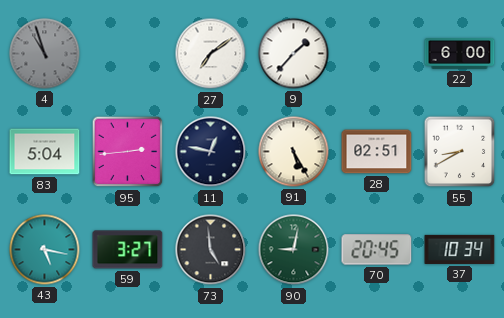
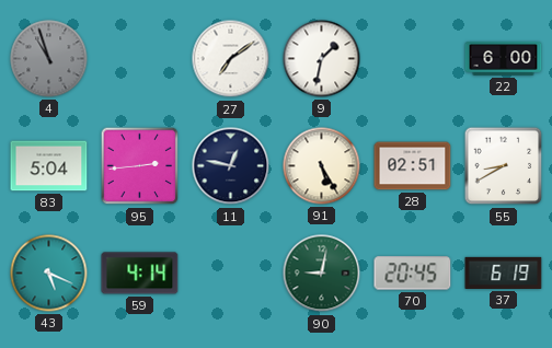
9: 1:37 -> 1:32
43: 5:17 -> 5:19
59: 3:27 -> 4:14
73: 4:59 -> none
37: 10:34 -> 6:19
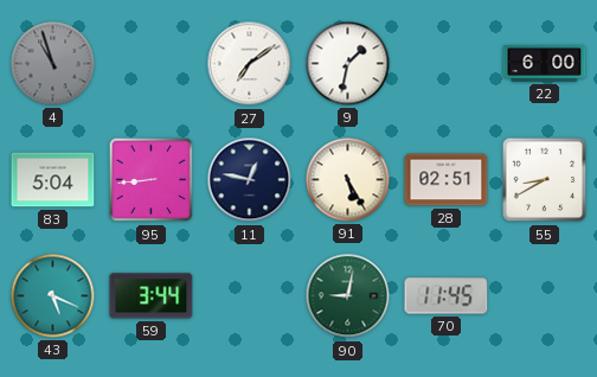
95: 2:44 -> 8:44
59: 4:14 -> 3:44
70: 20:45 -> 11:45
37: 6:19 -> none
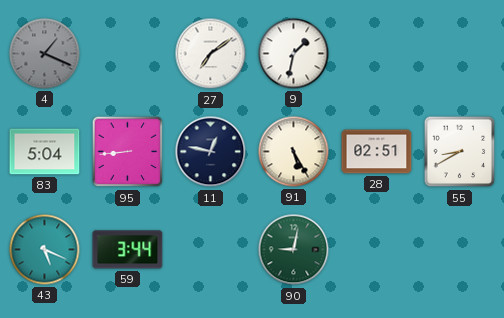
4: 10:57 -> 1:19
22: 6:00 -> none
70: 11:45 -> none
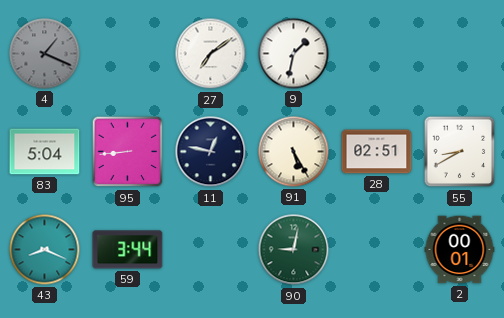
43: 5:19 -> 8:19
2: none -> 00:01
